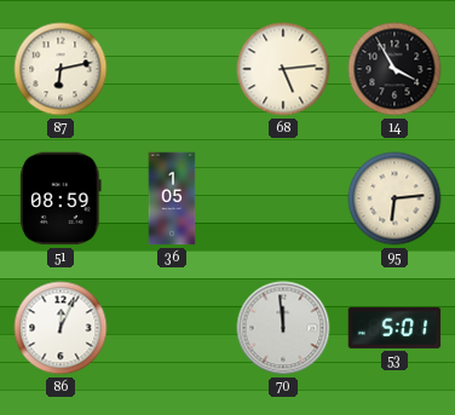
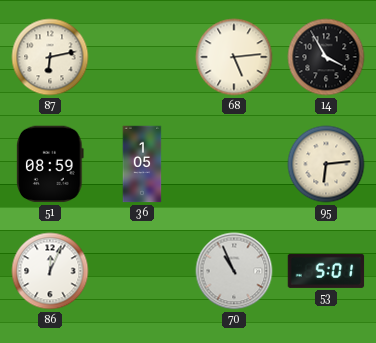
70: 11:59 -> 10:56
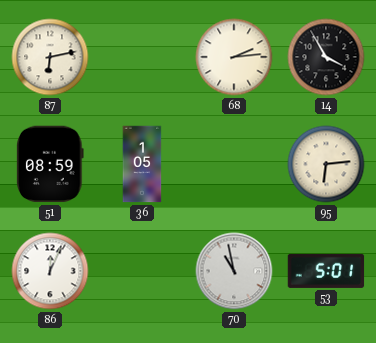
68: 5:14 -> 2:14
70: 10:56 -> 10:58
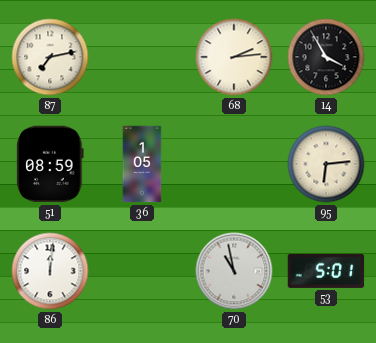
87: 6:13 -> 7:13
86: 12:04 -> 12:01
